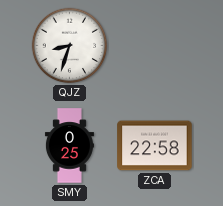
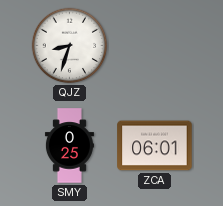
ZCA: 22:58 -> 06:01
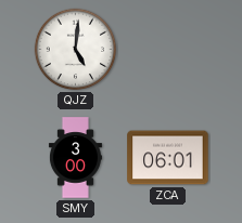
QJZ: 8:33 -> 5:01
SMY: 0:25 -> 3:00
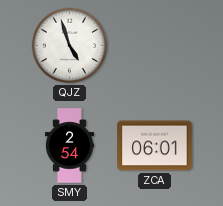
QJZ: 5:01 -> 4:57
SMY: 3:00 -> 2:54
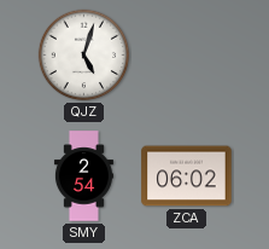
QJZ: 4:57 -> 5:03
ZCA: 06:01 -> 06:02
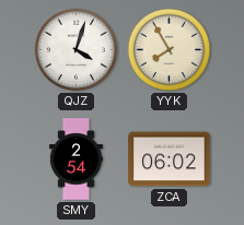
QJZ: 5:03 -> 4:03
YYK: none -> 7:55
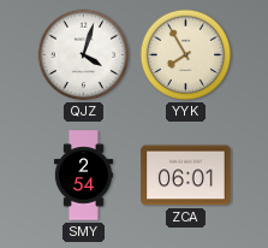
ZCA: 06:02 -> 06:01
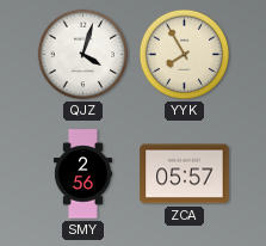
SMY: 2:54 -> 2:56
ZCA: 06:01 -> 05:57
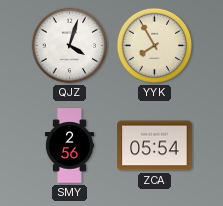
ZCA: 05:57 -> 05:54
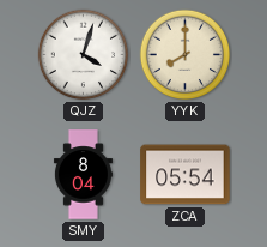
YYK: 7:55 -> 8:00
SMY: 2:56 -> 8:04
